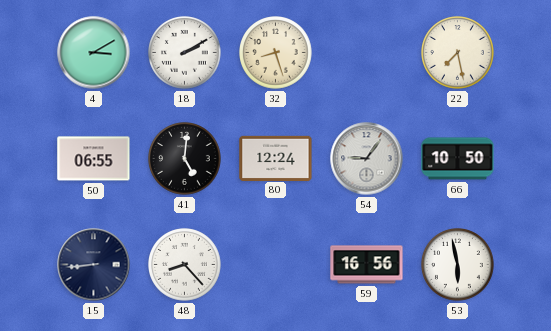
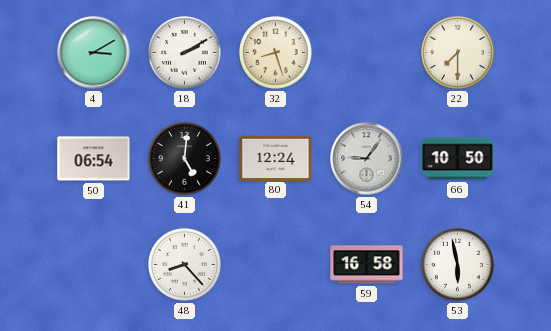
22: 7:28 -> 7:30
50: 06:55 -> 06:54
15: 8:44 -> none
59: 16:56 -> 16:58
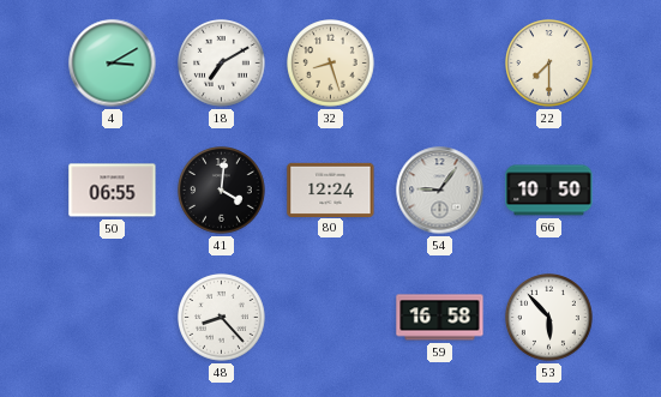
18: 2:10 -> 7:10
50: 06:54 -> 06:55
41: 5:01 -> 4:01
53: 5:58 -> 5:53
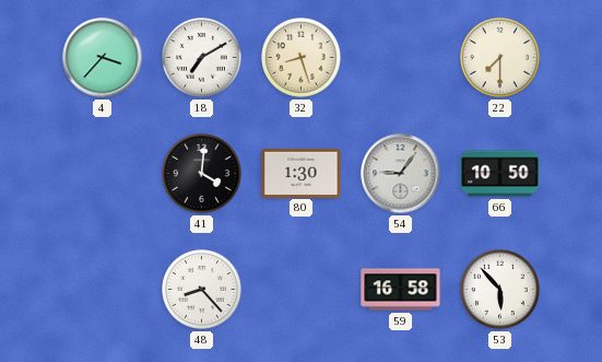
4: 3:10 -> 3:37
50: 06:55 -> none
80: 12:24 -> 1:30
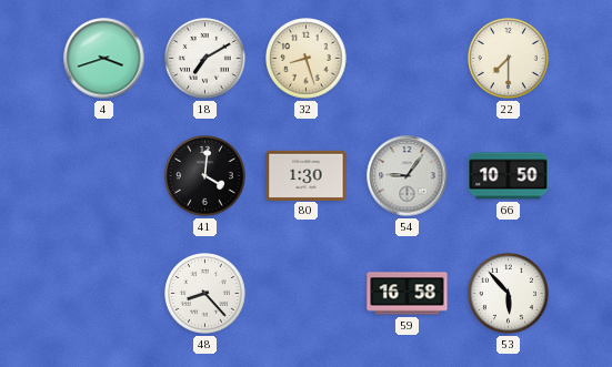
4: 3:37 -> 3:42
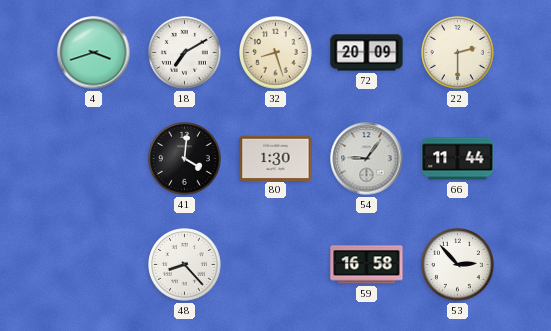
72: none -> 20:09
22: 7:30 -> 2:30
66: 10:50 -> 11:44
53: 5:53 -> 2:53
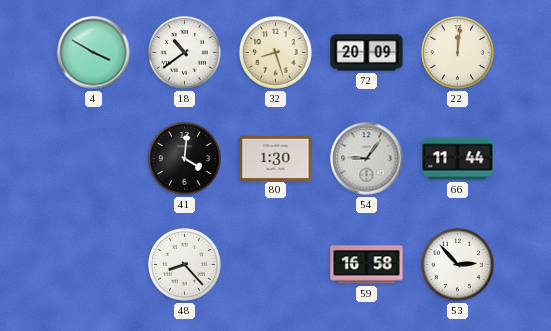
4: 3:42 -> 3:50
18: 7:10 -> 10:39
22: 2:30 -> 12:01
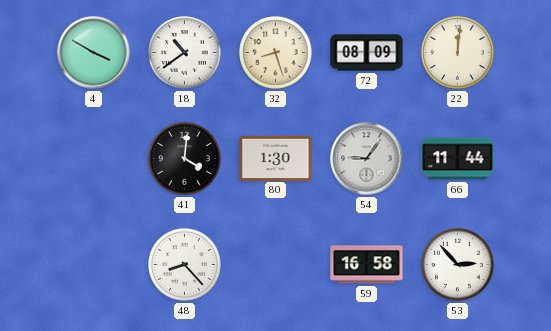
72: 20:09 -> 08:09
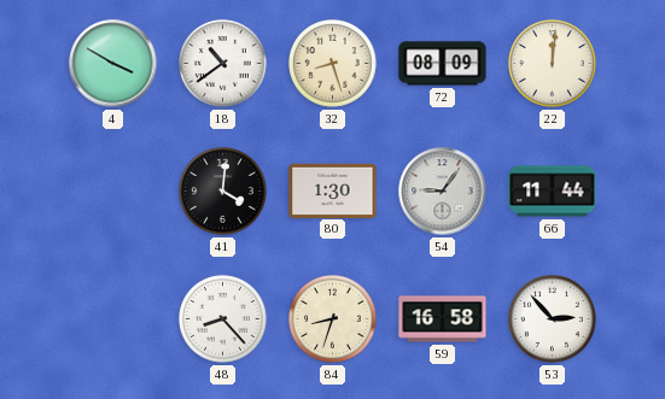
84: none -> 8:33
